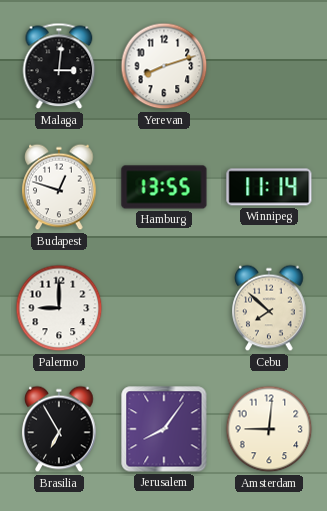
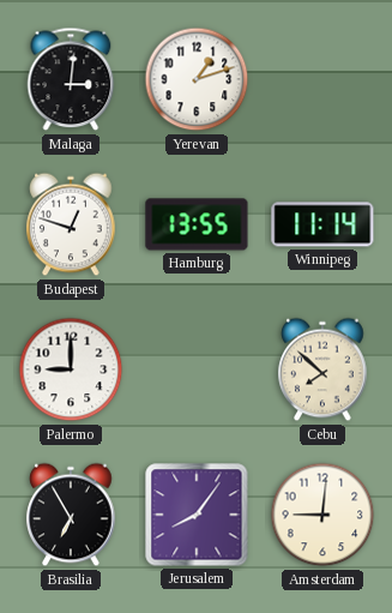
Yerevan: 8:12 -> 1:12
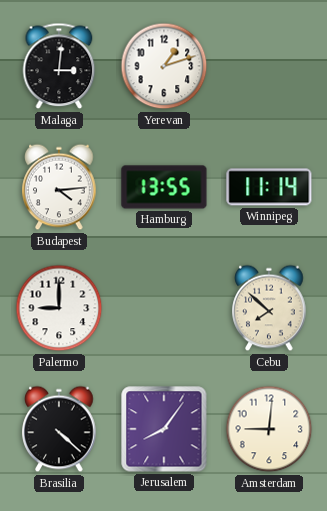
Budapest: 12:48 -> 4:14
Brasilia: 6:55 -> 4:22
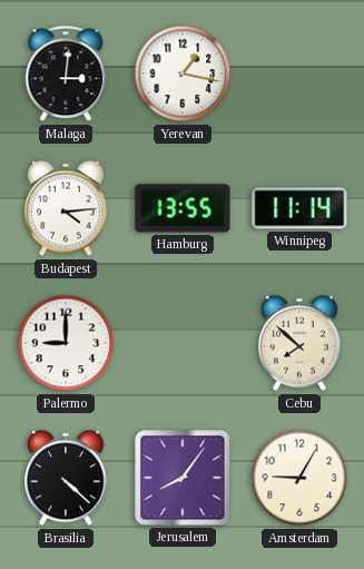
Yerevan: 1:12 -> 1:17
Amsterdam: 9:01 -> 9:05
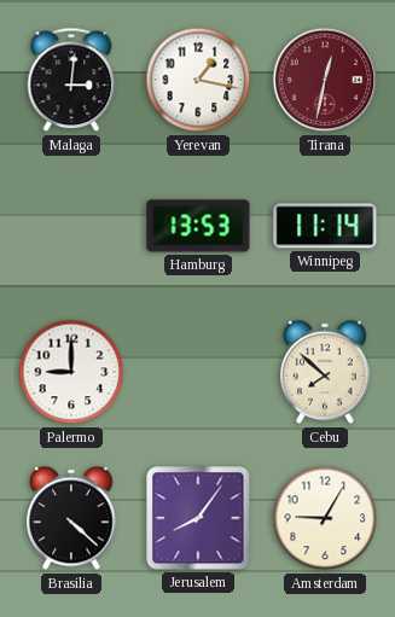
Tirana: none -> 12:32
Budapest: 4:14 -> none
Hamburg: 13:55 -> 13:53
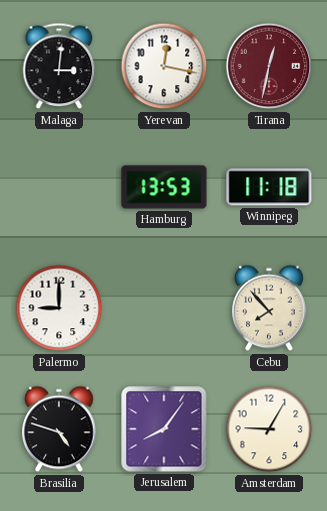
Yerevan: 1:17 -> 12:17
Winnipeg: 11:14 -> 11:18
Cebu: 7:52 -> 7:53
Brasilia: 4:22 -> 4:48
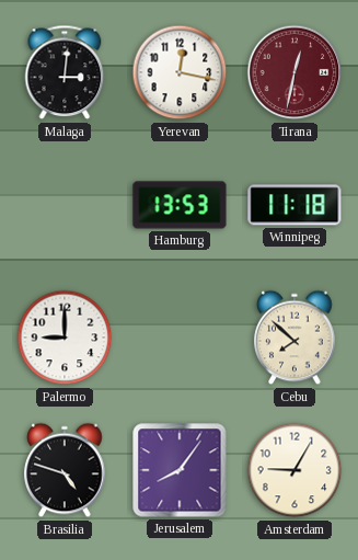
Cebu: 7:53 -> 7:52
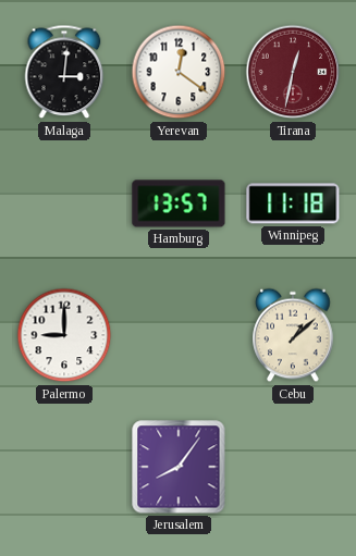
Yerevan: 12:17 -> 12:21
Hamburg: 13:53 -> 13:57
Cebu: 7:52 -> 1:08
Brasilia: 4:48 -> none
Amsterdam: 9:05 -> none
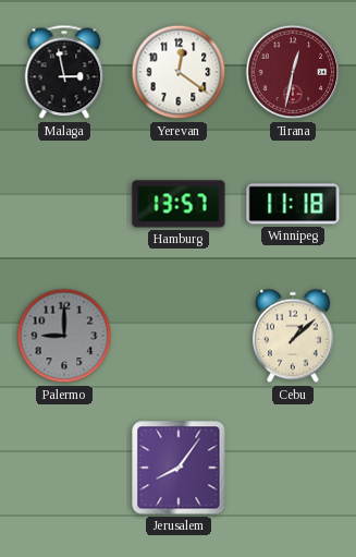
Malaga: 3:01 -> 2:58
Palermo dial: white -> grey
